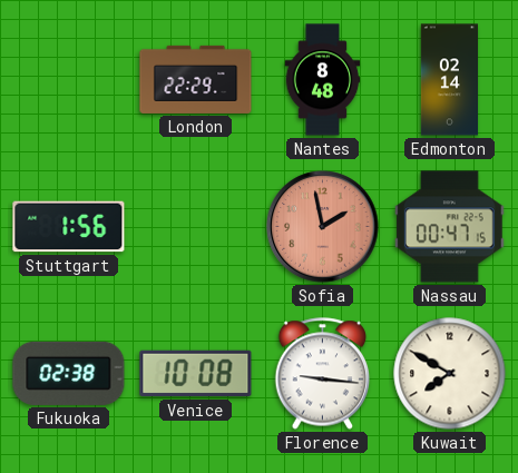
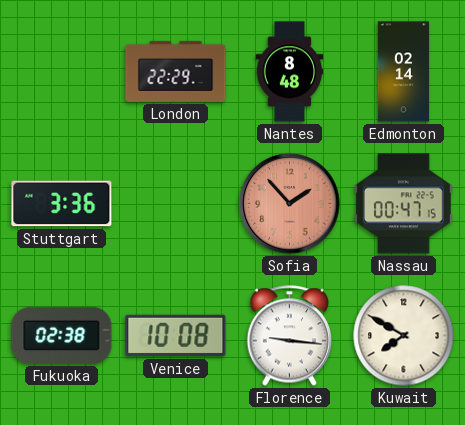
Stuttgart: 1:56 -> 3:36
Sofia: 1:58 -> 1:53
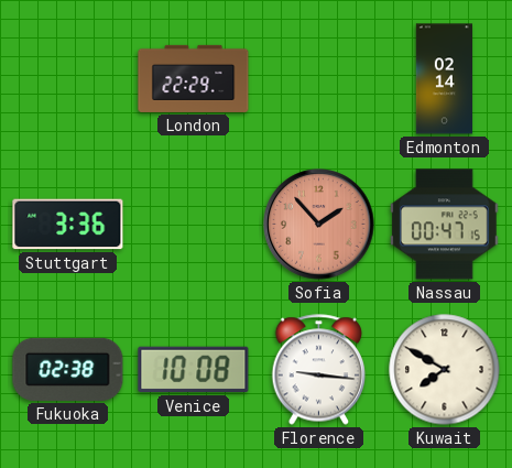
Nantes: 8:48 -> none
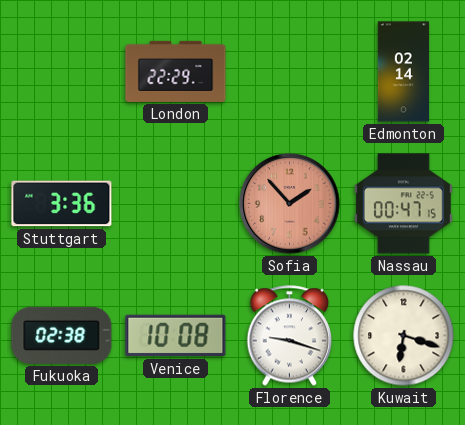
Florence: 9:16 -> 9:18
Kuwait: 7:50 -> 6:18
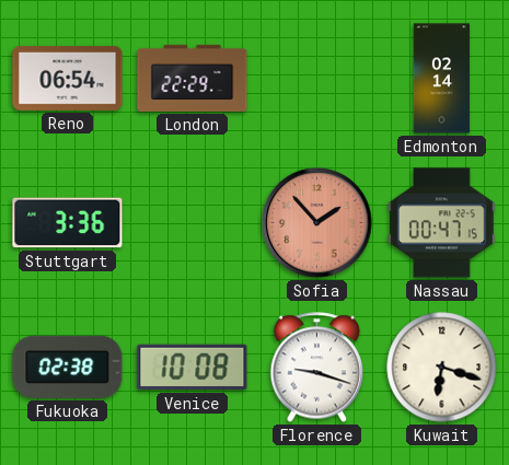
Reno: none -> 06:54
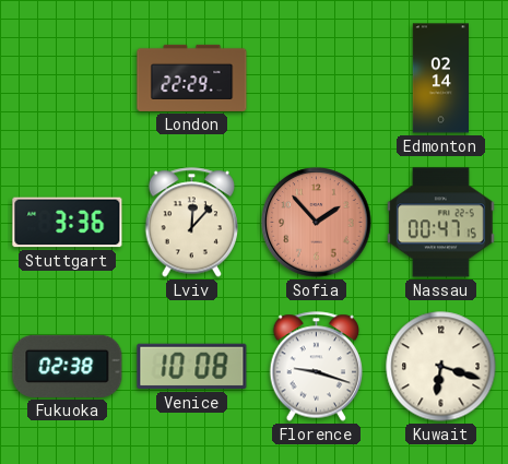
Reno: 06:54 -> none
Lviv: none -> 12:07
